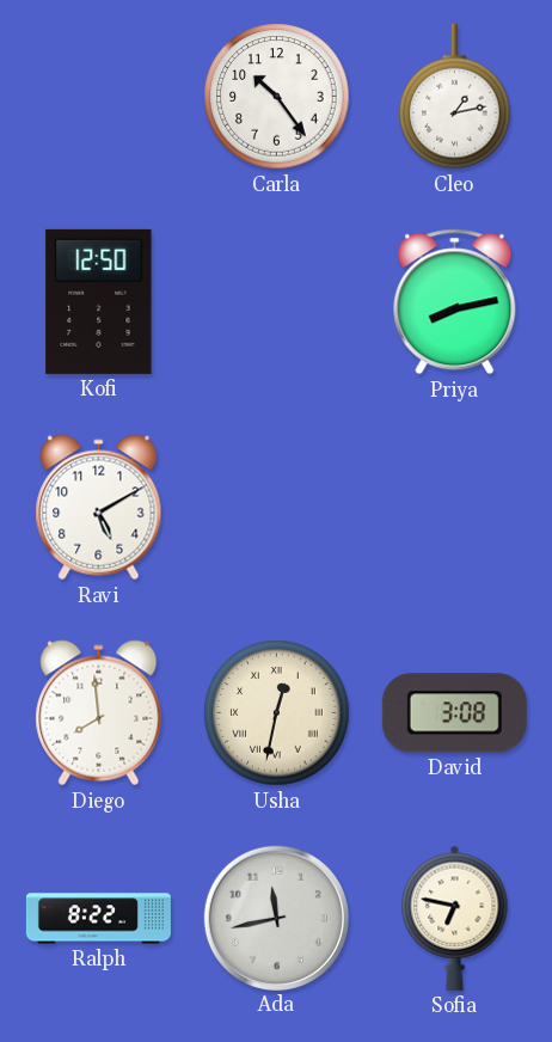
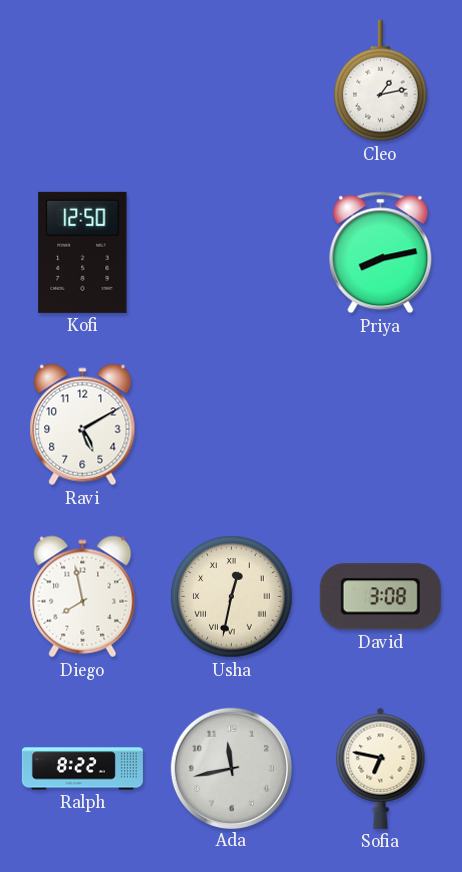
Carla: 10:24 -> none
Diego: 7:59 -> 7:58
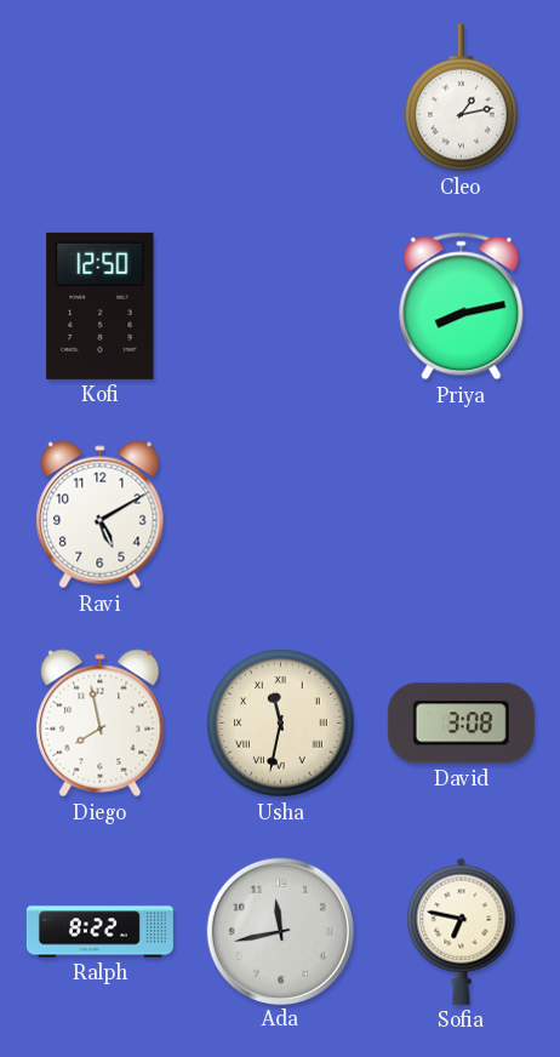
Usha: 12:32 -> 11:32
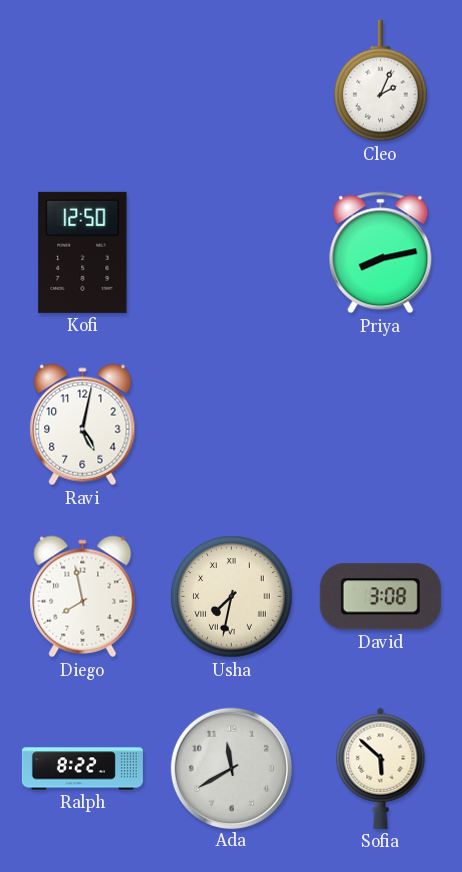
Cleo: 1:13 -> 2:04
Ravi: 5:10 -> 5:02
Usha: 11:32 -> 7:32
Ada: 11:43 -> 11:40
Sofia: 6:47 -> 5:52
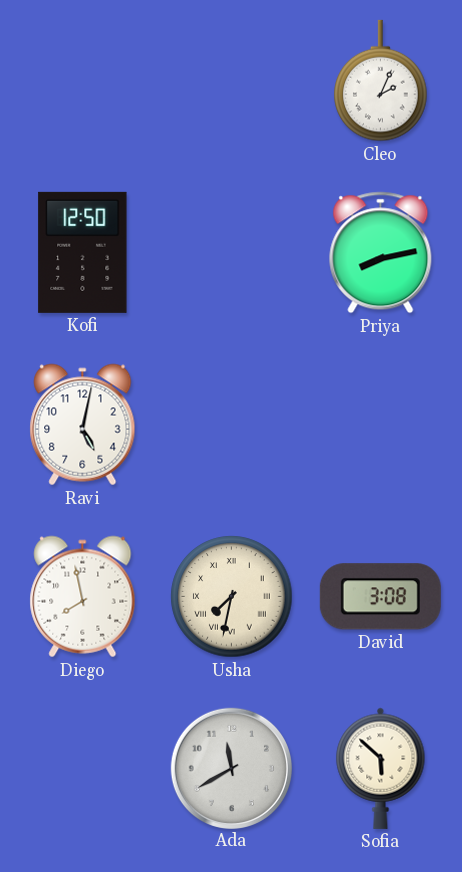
Ralph: 8:22 -> none
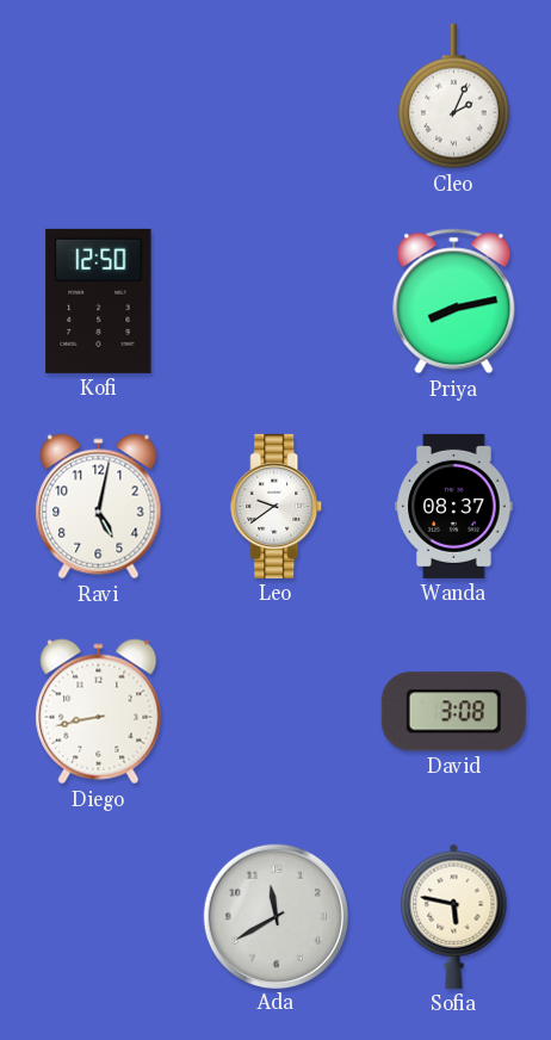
Leo: none -> 9:39
Wanda: none -> 08:37
Diego: 7:58 -> 8:43
Usha: 7:32 -> none
Sofia: 5:52 -> 5:47
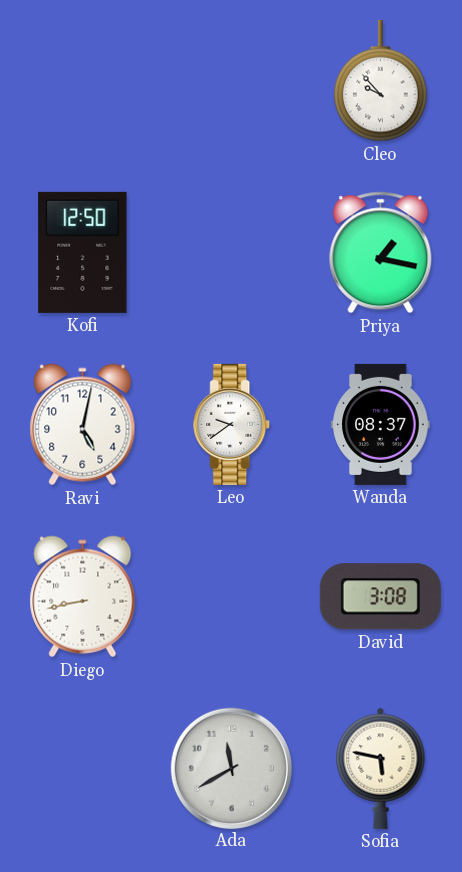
Cleo: 2:04 -> 9:53
Priya: 8:13 -> 1:17
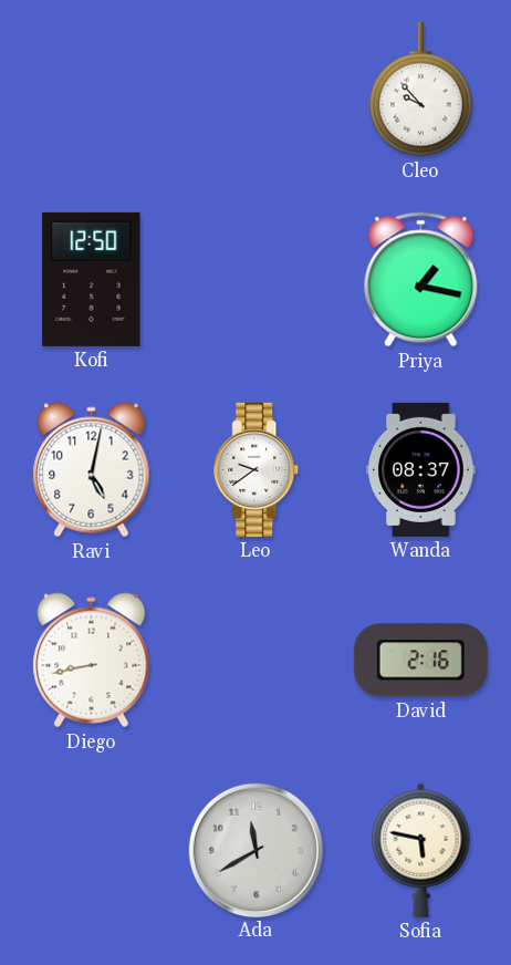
David: 3:08 -> 2:16
